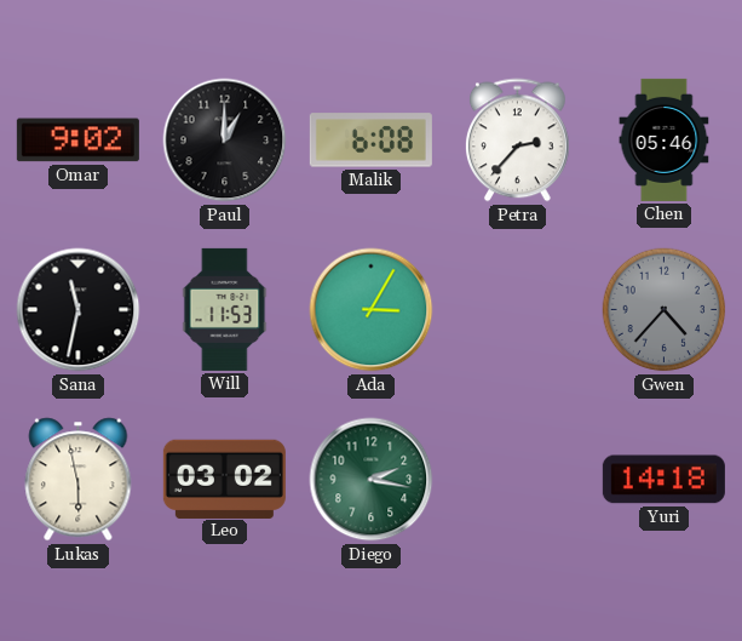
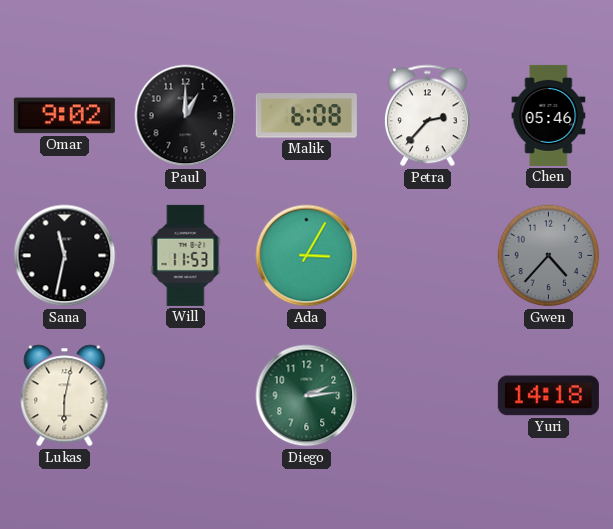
Lukas: 5:58 -> 6:02
Leo: 03:02 -> none
Diego: 2:17 -> 2:14
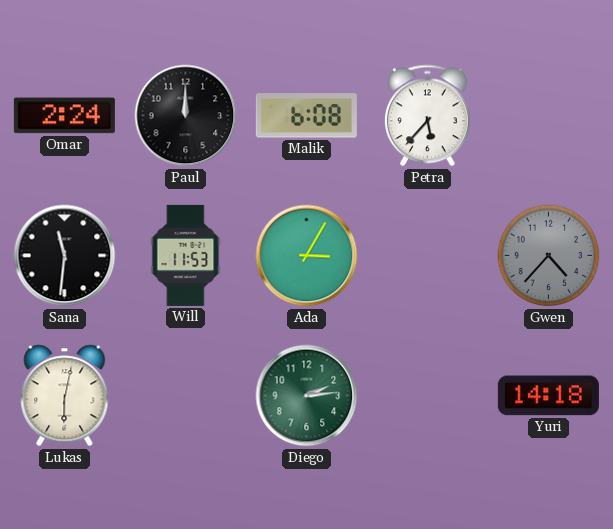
Omar: 9:02 -> 2:24
Paul: 1:00 -> 12:00
Petra: 2:37 -> 5:37
Chen: 05:46 -> none
Sana: 11:32 -> 11:31
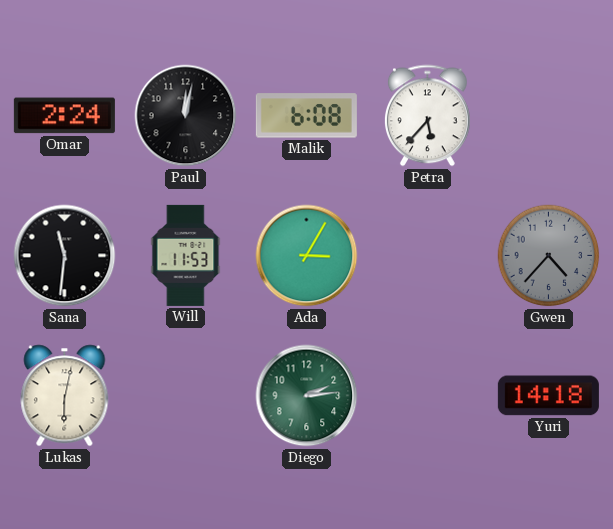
Paul: 12:00 -> 12:02
